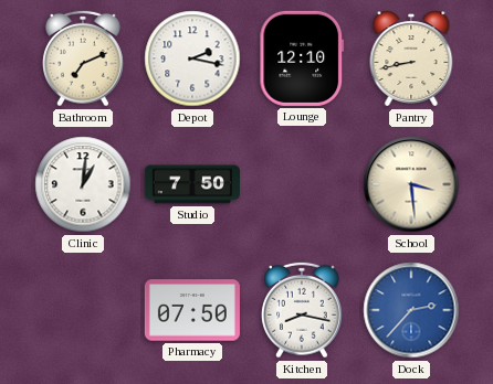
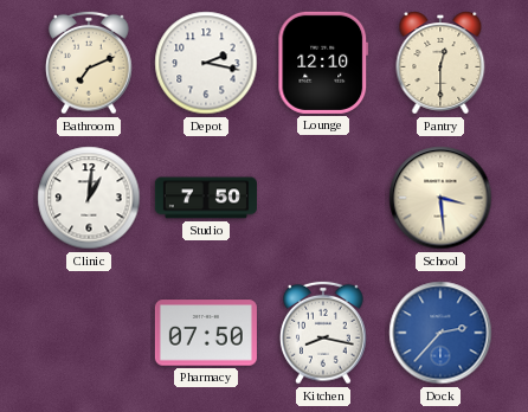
Pantry: 8:43 -> 12:30
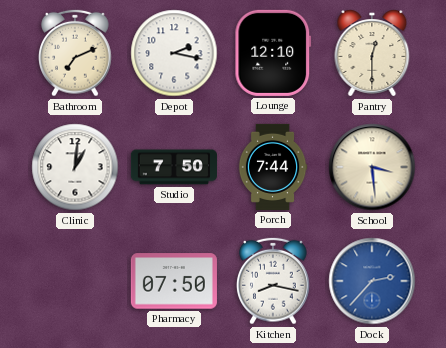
Porch: none -> 7:44
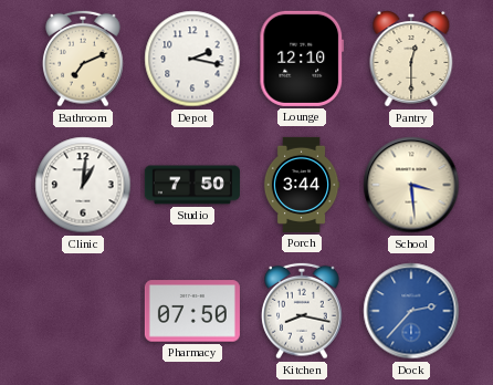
Porch: 7:44 -> 3:44
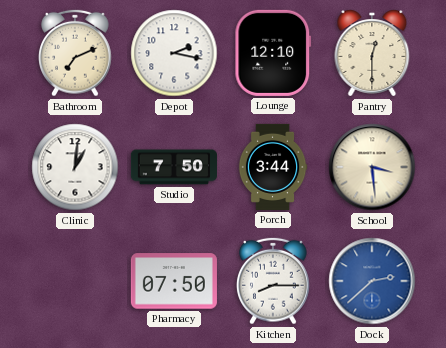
Kitchen: 8:17 -> 8:15
Dock: 2:37 -> 2:38
